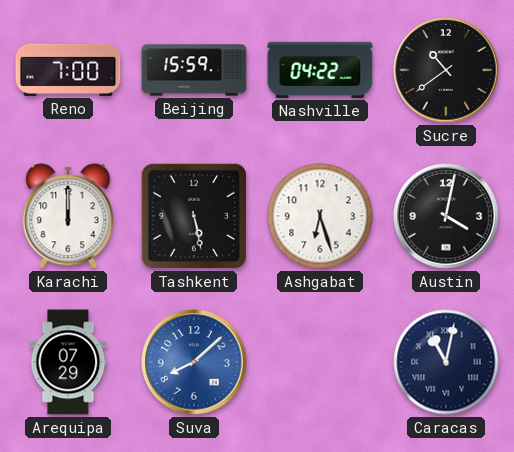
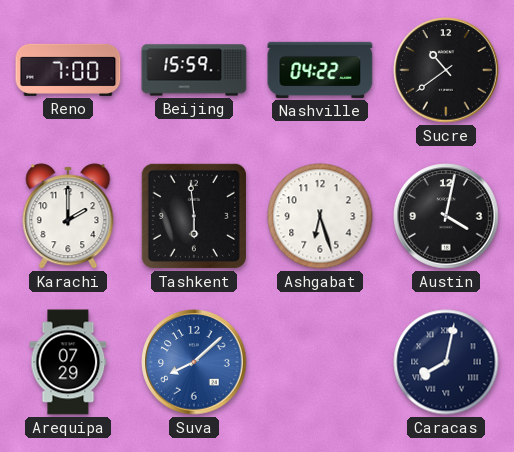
Karachi: 12:00 -> 2:00
Tashkent: 5:28 -> 5:59
Caracas: 11:02 -> 8:02
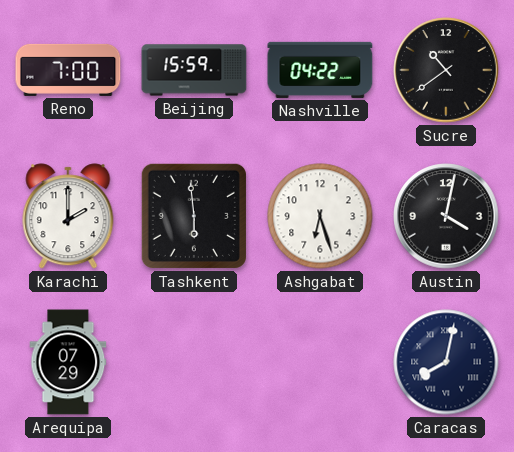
Suva: 8:08 -> none
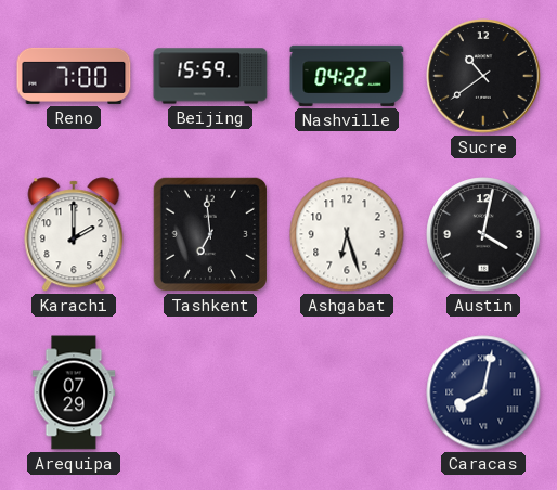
Tashkent: 5:59 -> 6:59
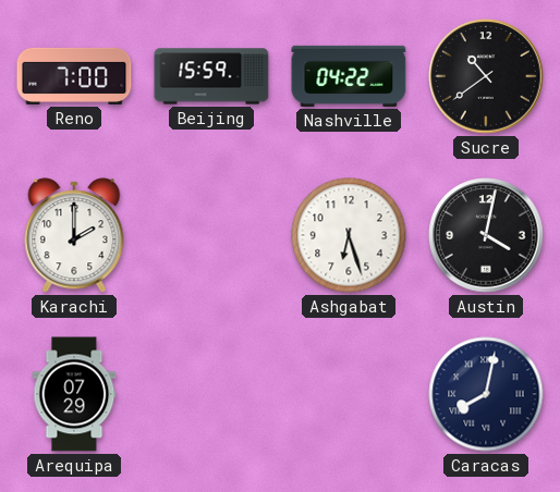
Tashkent: 6:59 -> none
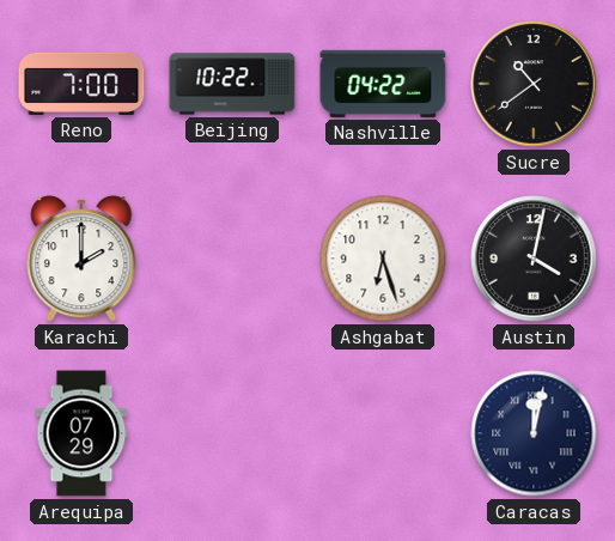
Beijing: 15:59 -> 10:22
Caracas: 8:02 -> 12:02
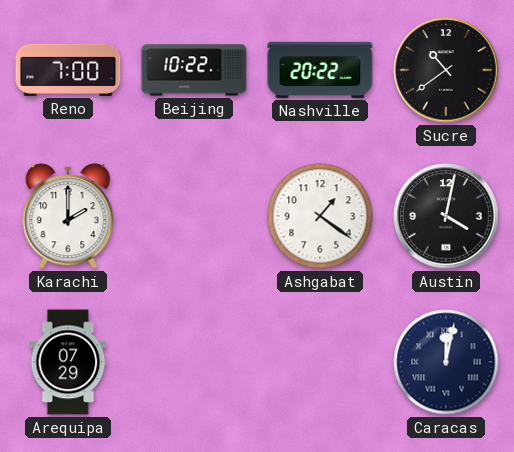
Nashville: 04:22 -> 20:22
Ashgabat: 6:27 -> 1:21
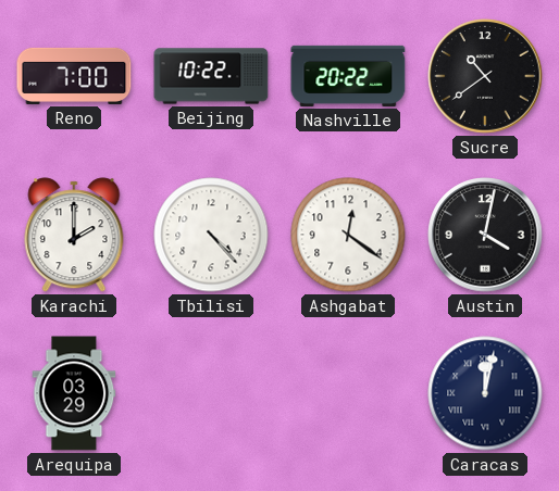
Tbilisi: none -> 4:23
Ashgabat: 1:21 -> 12:21
Arequipa: 07:29 -> 03:29
